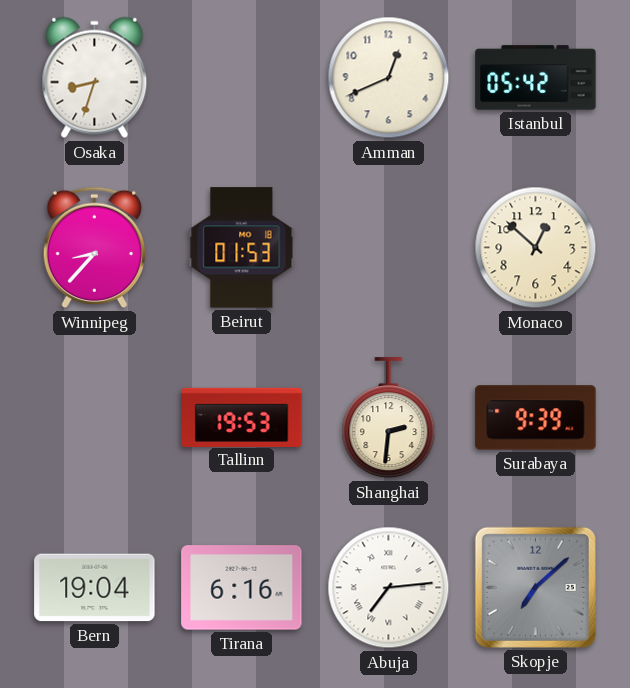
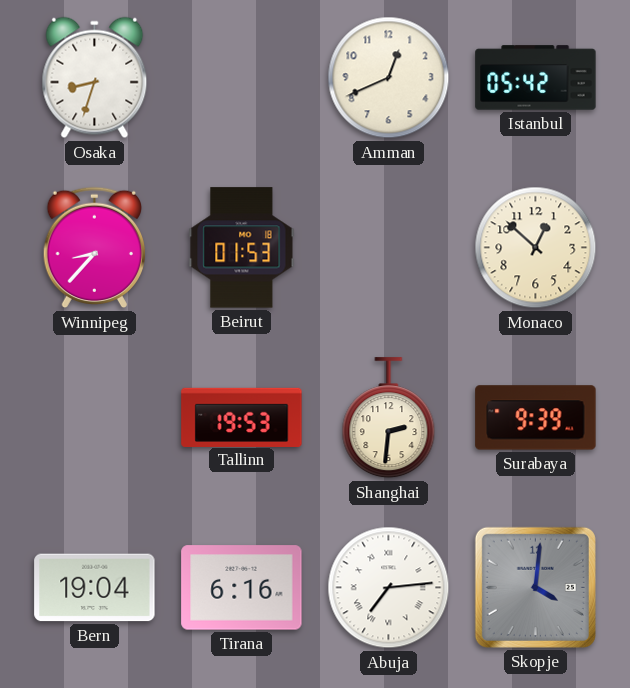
Skopje: 7:08 -> 4:01
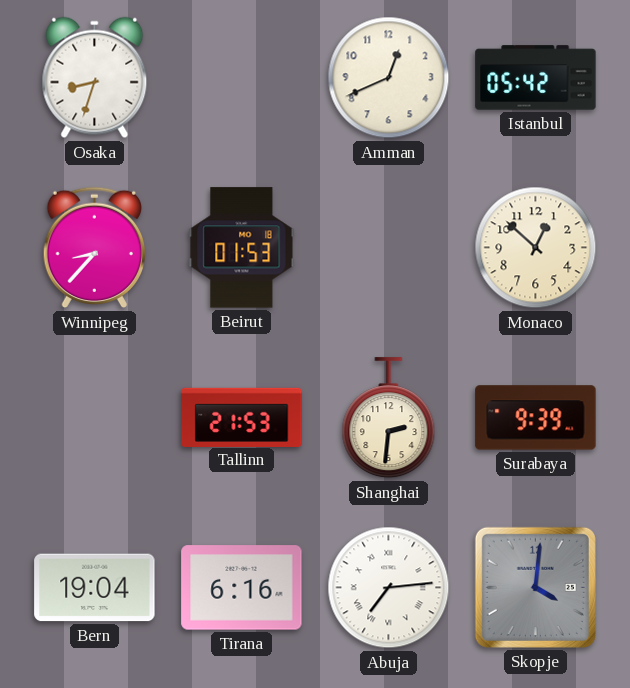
Tallinn: 19:53 -> 21:53
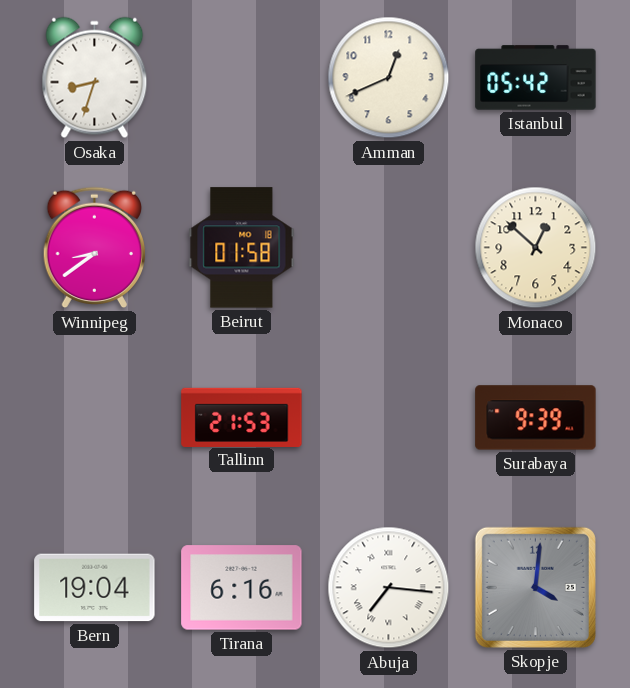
Winnipeg: 8:37 -> 8:39
Beirut: 01:53 -> 01:58
Shanghai: 2:31 -> none
Abuja: 7:14 -> 7:16
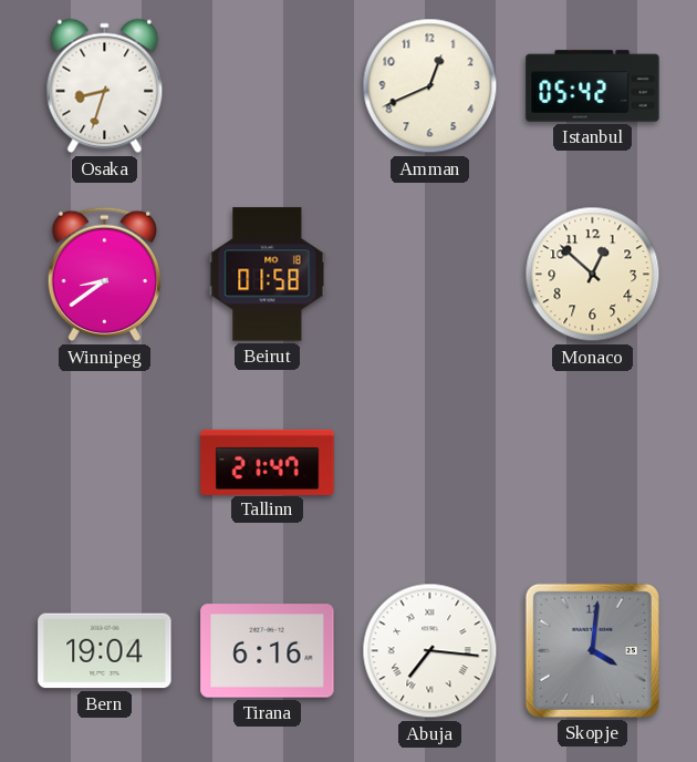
Tallinn: 21:53 -> 21:47
Surabaya: 9:39 -> none
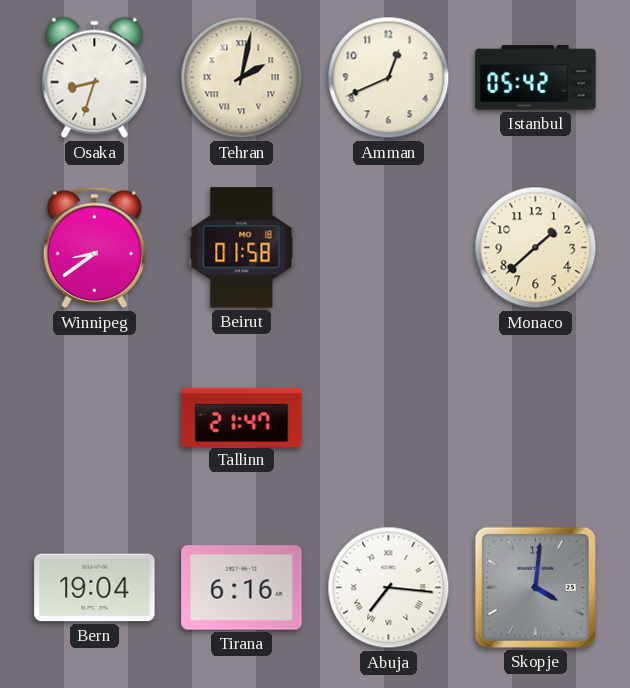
Tehran: none -> 2:02
Monaco: 12:52 -> 1:38
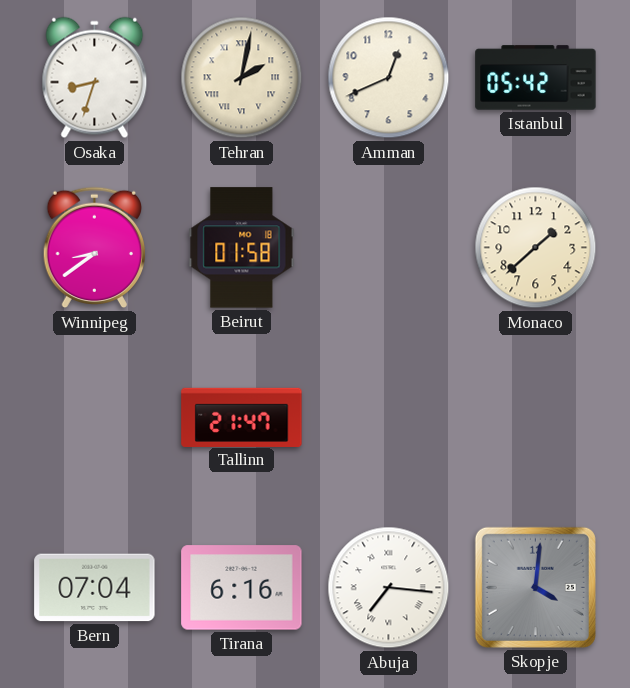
Bern: 19:04 -> 07:04
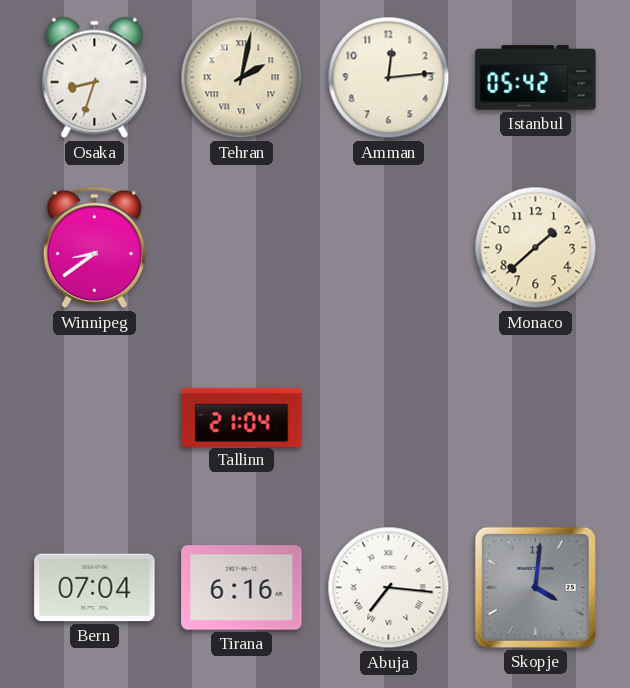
Amman: 12:41 -> 12:14
Beirut: 01:58 -> none
Tallinn: 21:47 -> 21:04
